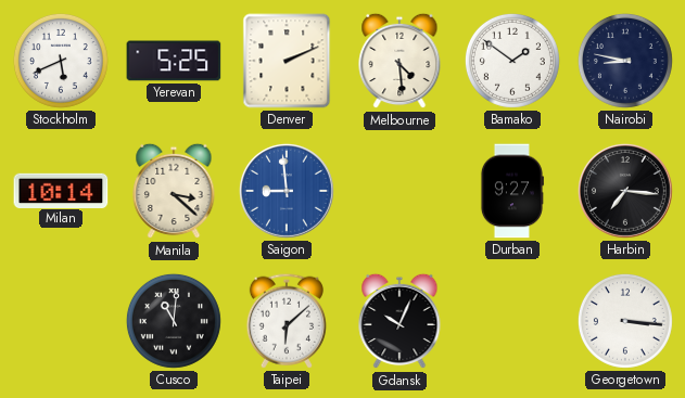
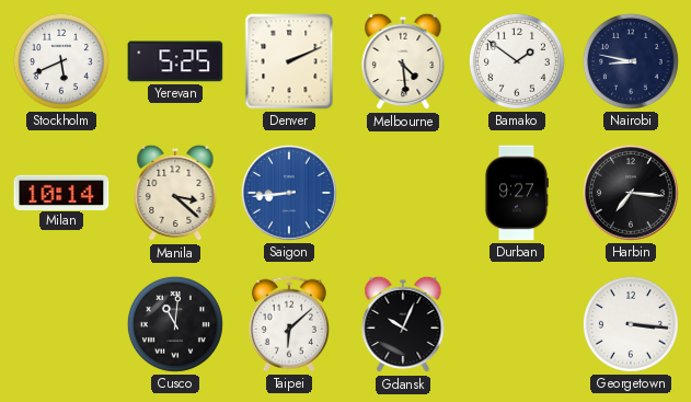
Saigon: 8:59 -> 8:44
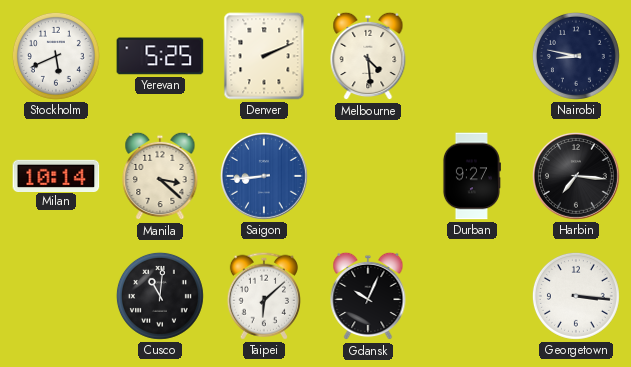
Bamako: 1:51 -> none
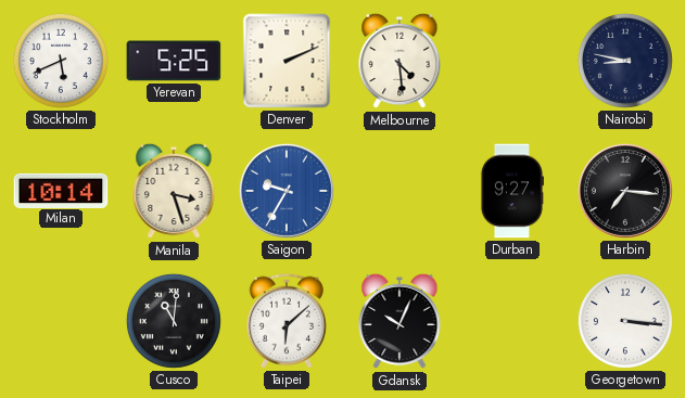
Manila: 3:22 -> 3:27
Saigon: 8:44 -> 9:35
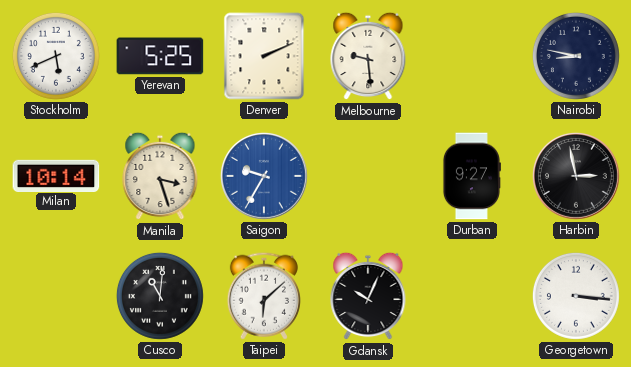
Melbourne: 4:29 -> 9:29
Harbin: 7:16 -> 2:58
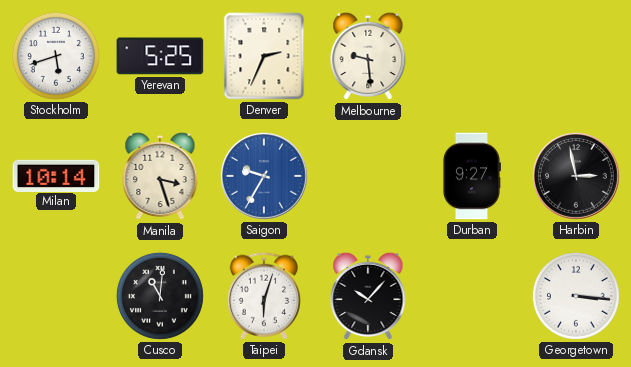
Stockholm: 5:41 -> 5:42
Denver: 2:11 -> 2:34
Nairobi: 8:47 -> none
Taipei: 6:08 -> 6:03
Gdansk: 10:04 -> 10:07
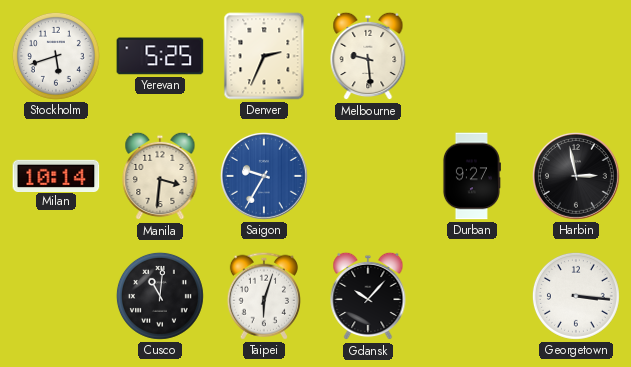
Manila: 3:27 -> 3:31
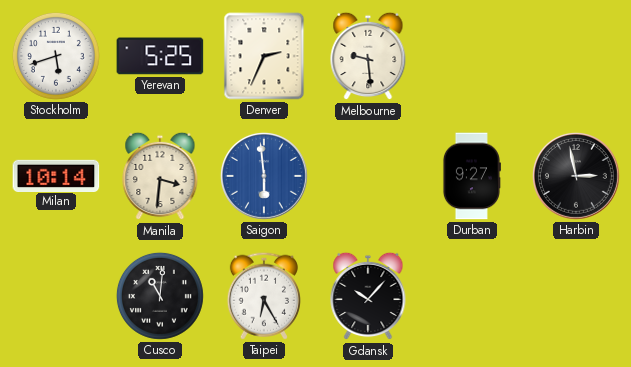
Saigon: 9:35 -> 5:59
Taipei: 6:03 -> 6:25
Georgetown: 3:16 -> none
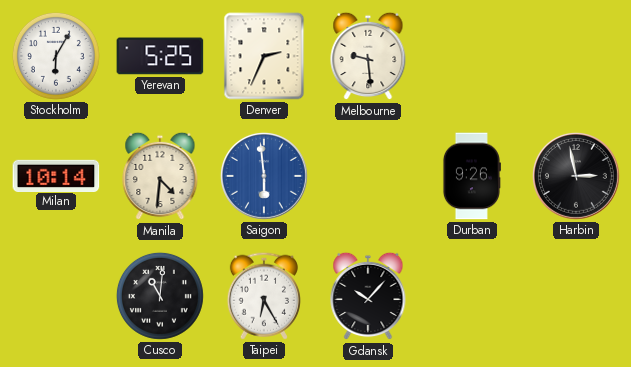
Stockholm: 5:42 -> 6:05
Manila: 3:31 -> 4:31
Durban: 9:27 -> 9:26
